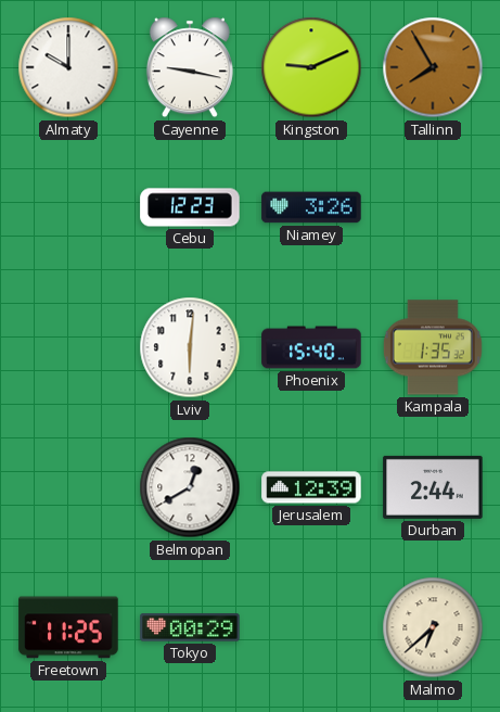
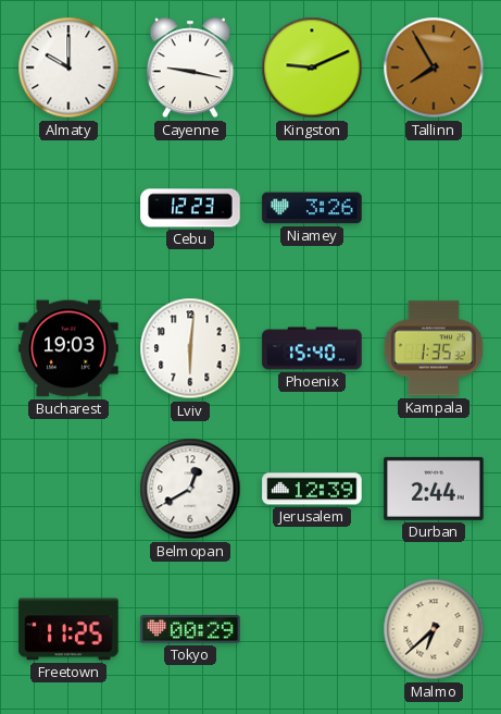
Bucharest: none -> 19:03
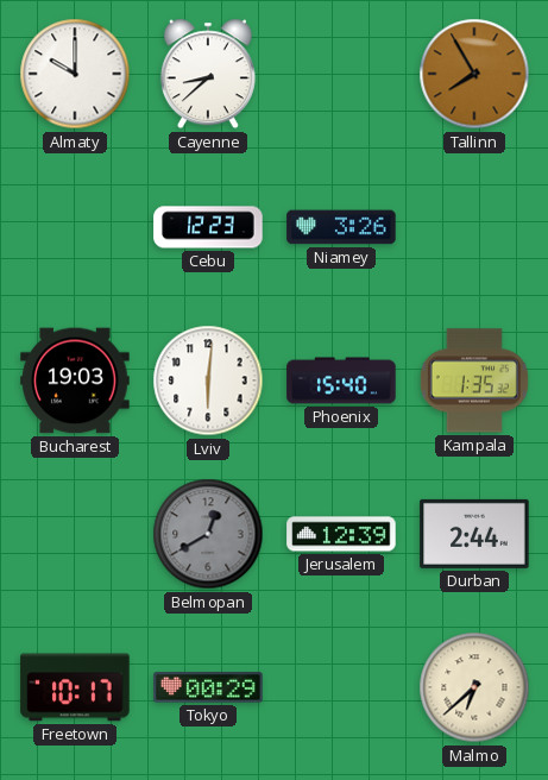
Cayenne: 9:17 -> 8:38
Kingston: 9:11 -> none
Belmopan dial: white -> grey
Freetown: 11:25 -> 10:17
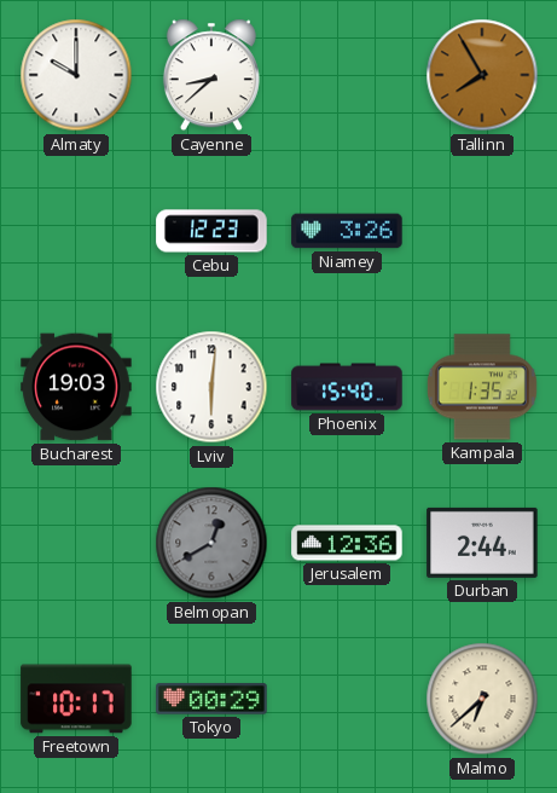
Jerusalem: 12:39 -> 12:36
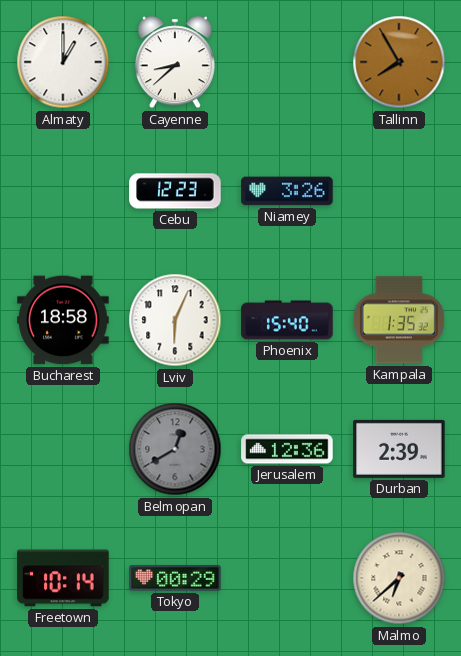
Almaty: 10:00 -> 1:00
Bucharest: 19:03 -> 18:58
Lviv: 6:01 -> 6:04
Durban: 2:44 -> 2:39
Freetown: 10:17 -> 10:14
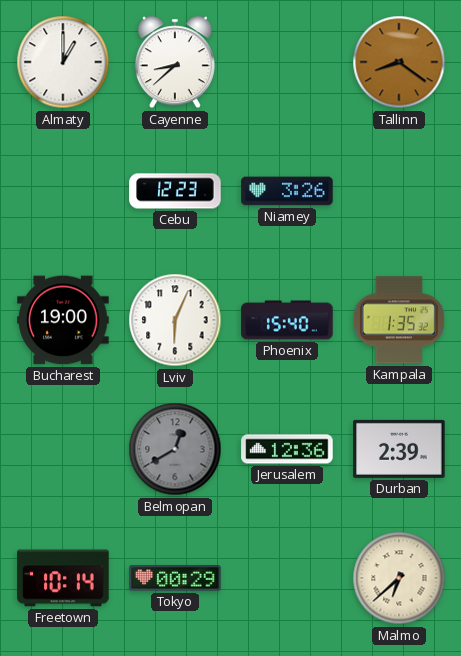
Tallinn: 7:55 -> 8:21
Bucharest: 18:58 -> 19:00
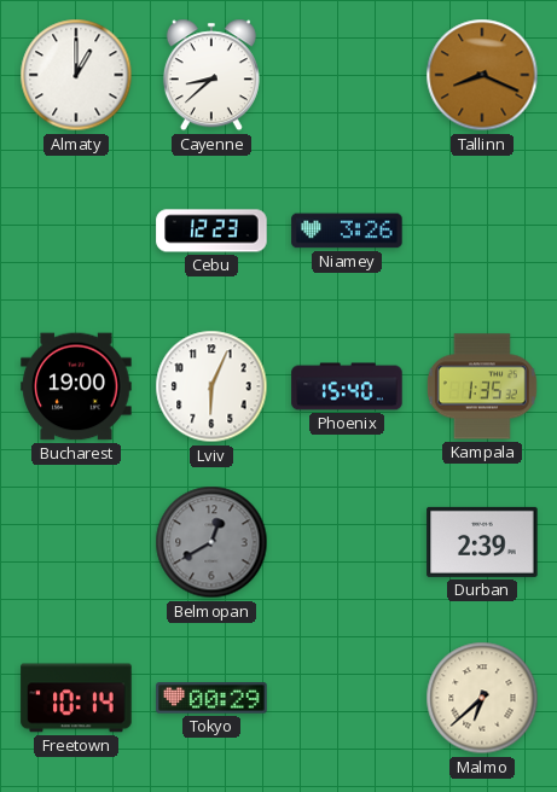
Tallinn: 8:21 -> 8:19
Jerusalem: 12:36 -> none
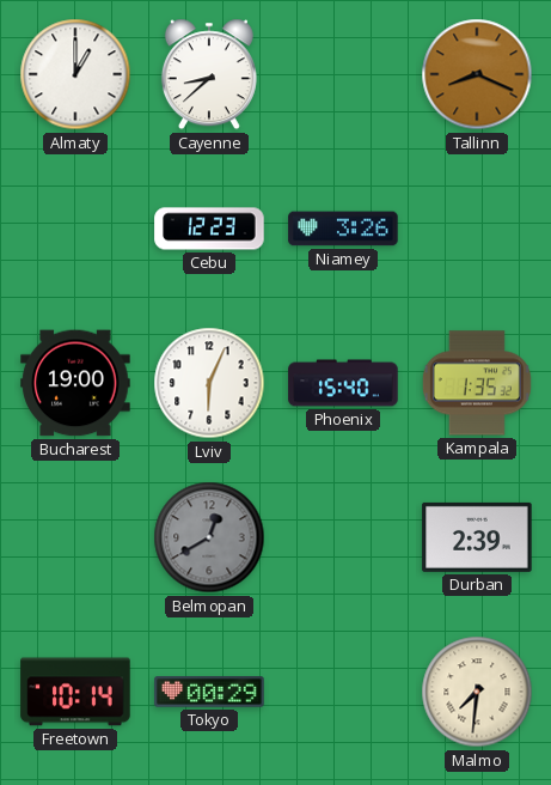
Malmo: 6:38 -> 7:31
